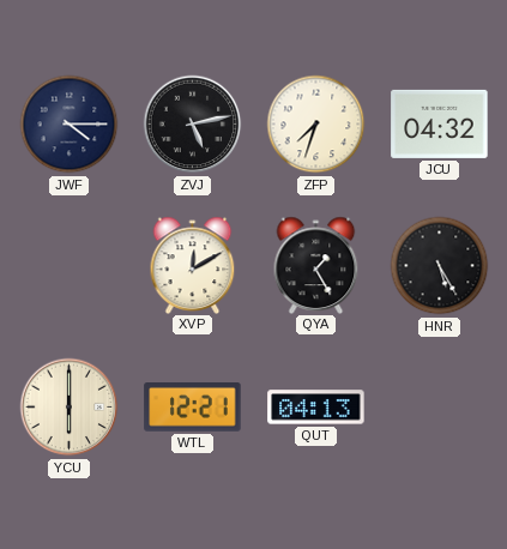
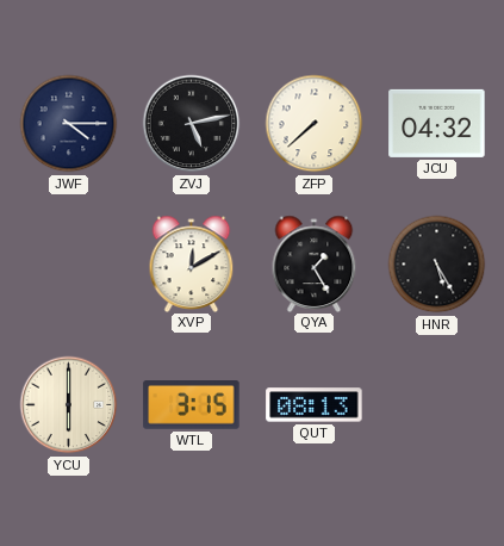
ZFP: 7:33 -> 7:38
WTL: 12:21 -> 3:15
QUT: 04:13 -> 08:13
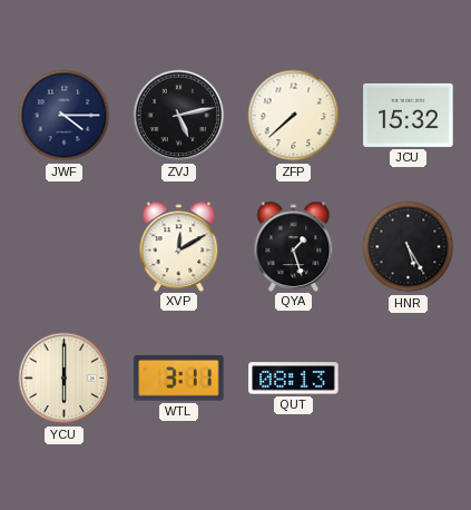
JCU: 04:32 -> 15:32
QYA: 1:25 -> 1:27
WTL: 3:15 -> 3:11
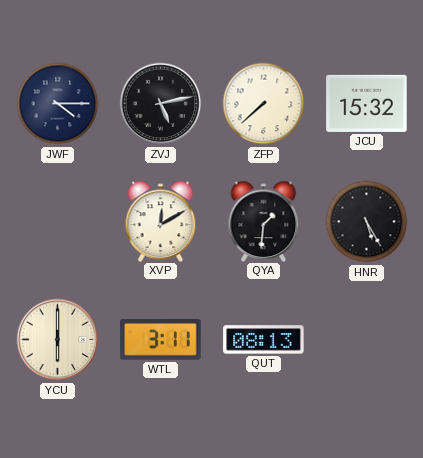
QYA: 1:27 -> 1:31
